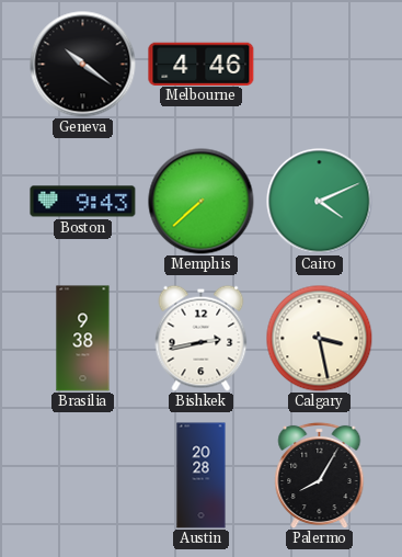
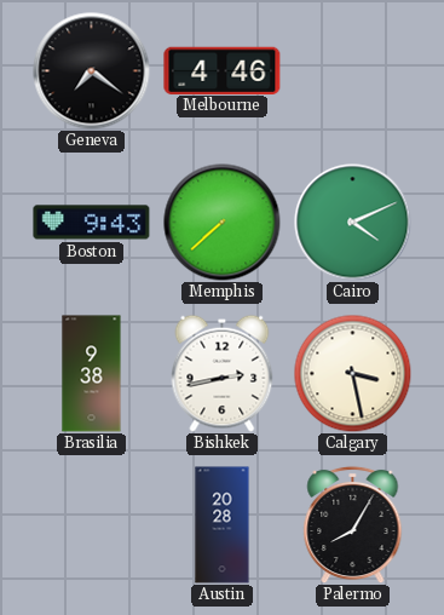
Geneva: 10:21 -> 7:21
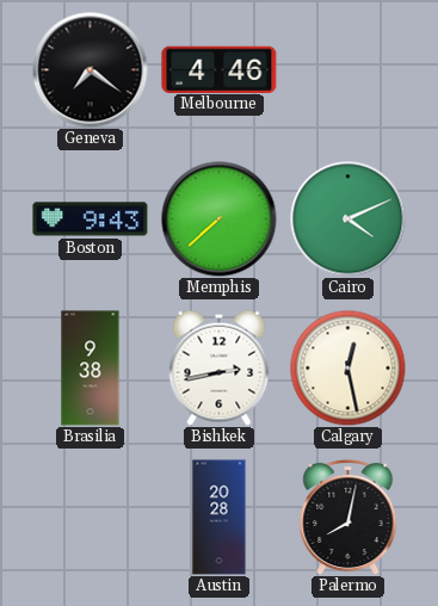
Calgary: 3:28 -> 12:28
Palermo: 8:05 -> 8:02
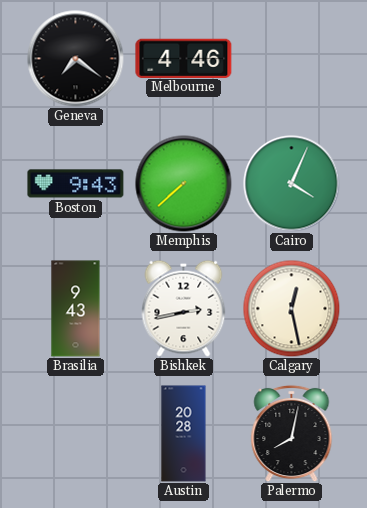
Cairo: 4:11 -> 4:04
Brasilia: 9:38 -> 9:43
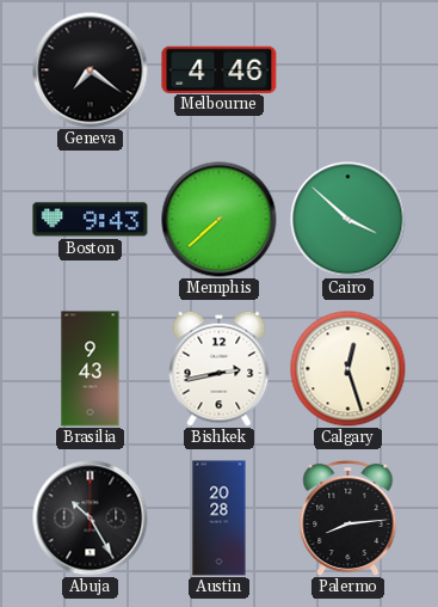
Cairo: 4:04 -> 3:52
Calgary: 12:28 -> 12:27
Abuja: none -> 10:25
Palermo: 8:02 -> 8:14
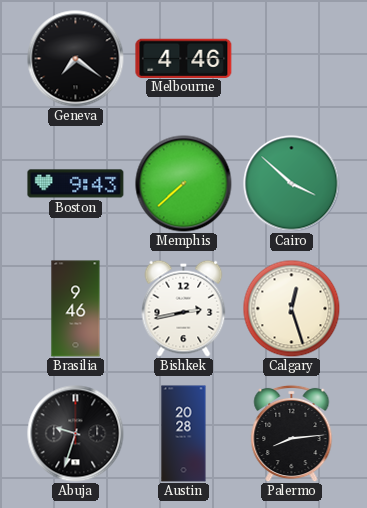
Brasilia: 9:43 -> 9:46
Abuja: 10:25 -> 9:33
